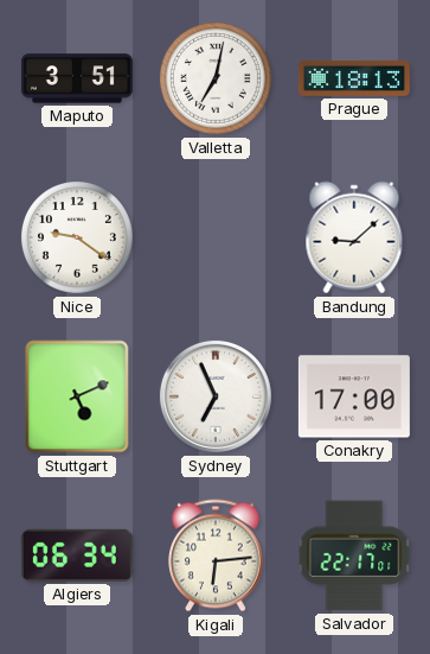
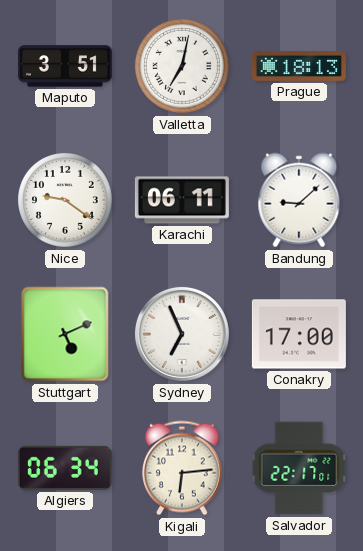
Karachi: none -> 06:11
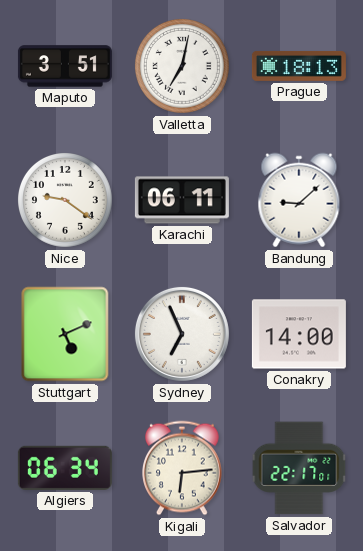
Conakry: 17:00 -> 14:00
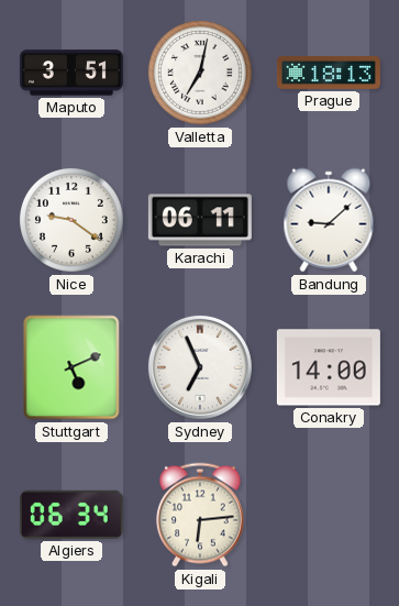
Salvador: 22:17 -> none
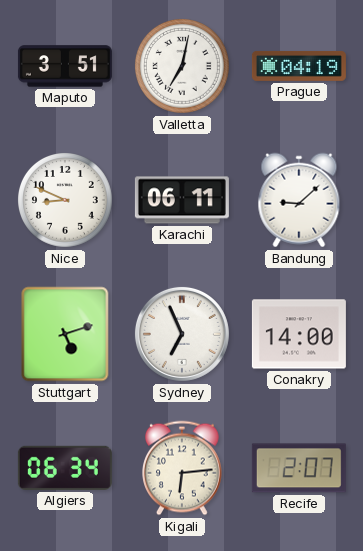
Prague: 18:13 -> 04:19
Nice: 9:21 -> 8:49
Stuttgart: 5:11 -> 5:12
Recife: none -> 2:07
